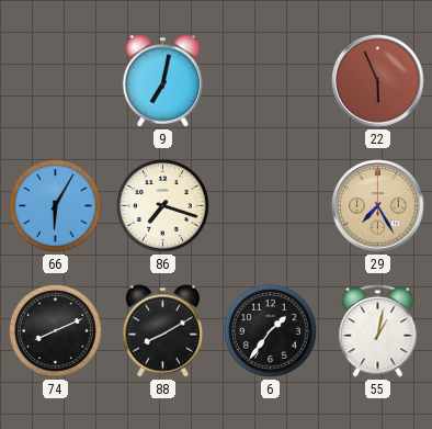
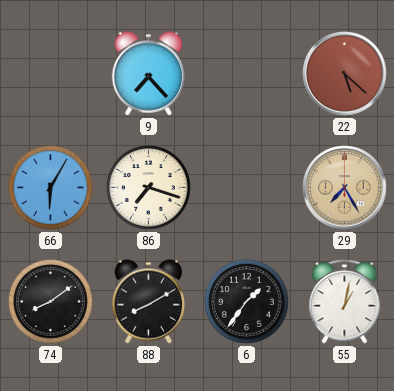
9: 7:02 -> 7:23
22: 5:56 -> 5:22
74: 8:11 -> 8:09
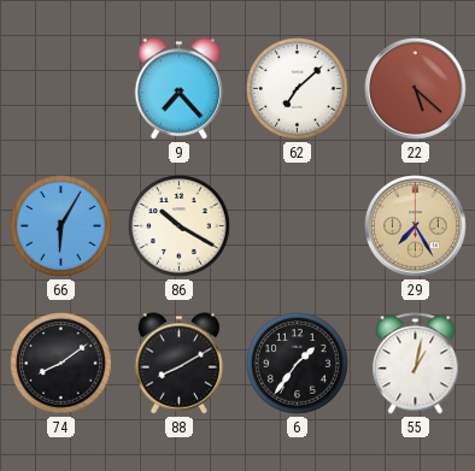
62: none -> 7:08
86: 7:18 -> 10:20
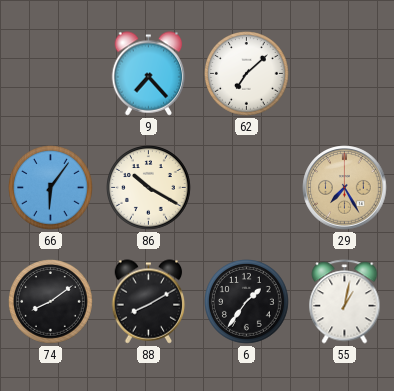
22: 5:22 -> none
66: 6:05 -> 6:06
